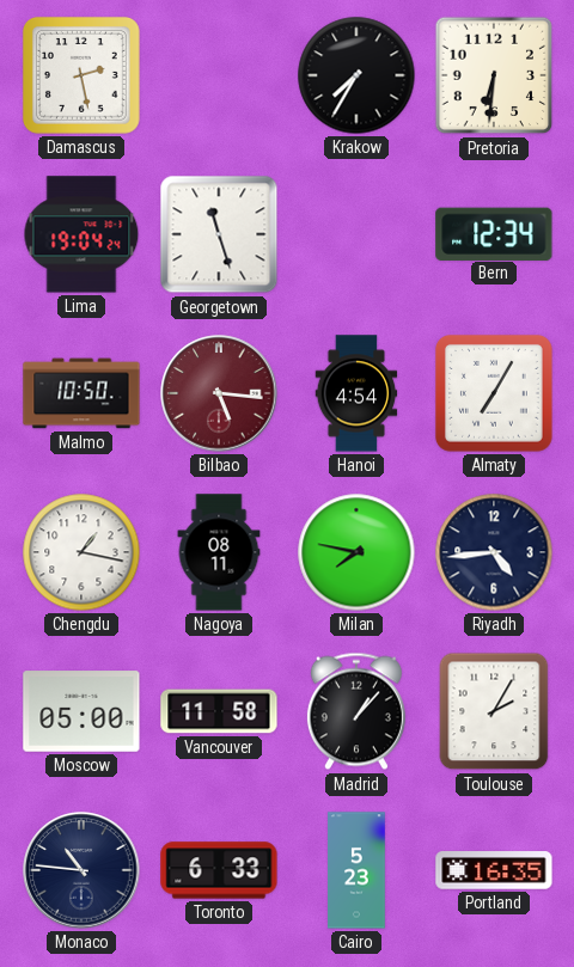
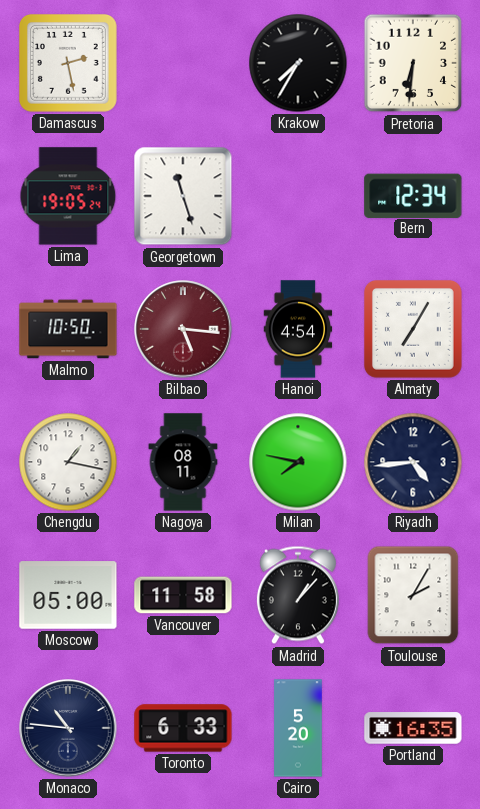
Lima: 19:04 -> 19:05
Cairo: 5:23 -> 5:20
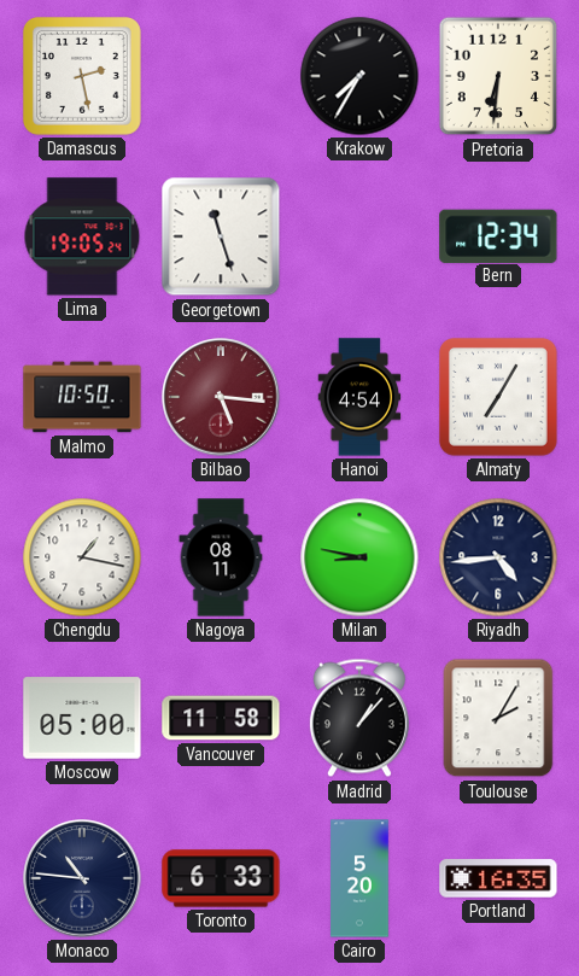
Milan: 7:47 -> 8:47
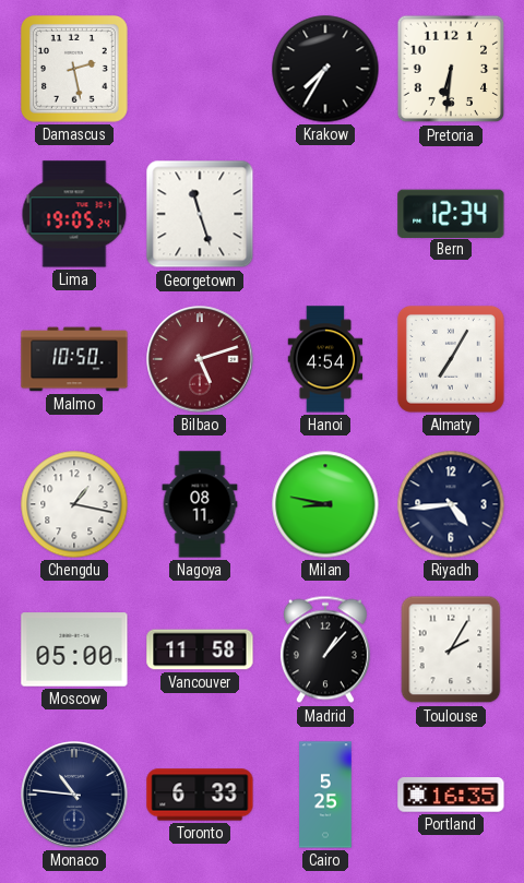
Bilbao: 5:16 -> 5:12
Cairo: 5:20 -> 5:25
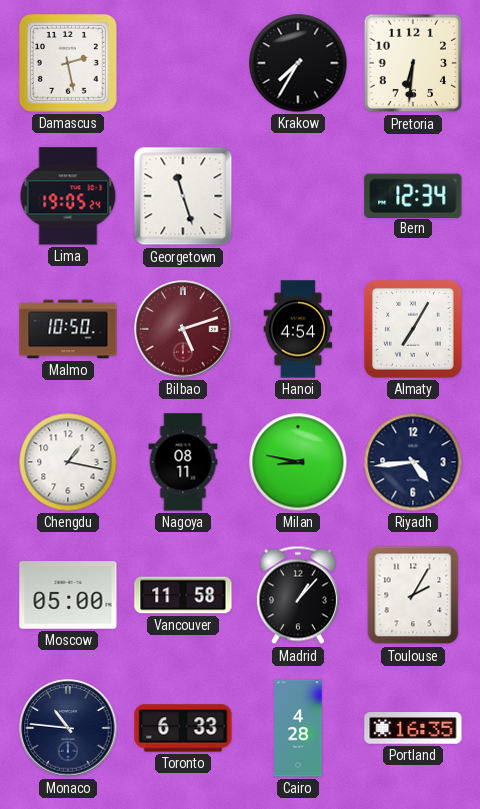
Cairo: 5:25 -> 4:28
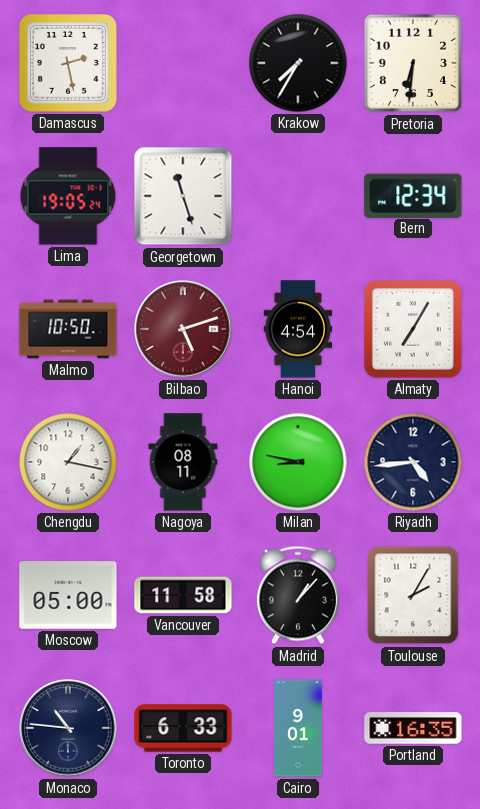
Cairo: 4:28 -> 9:01
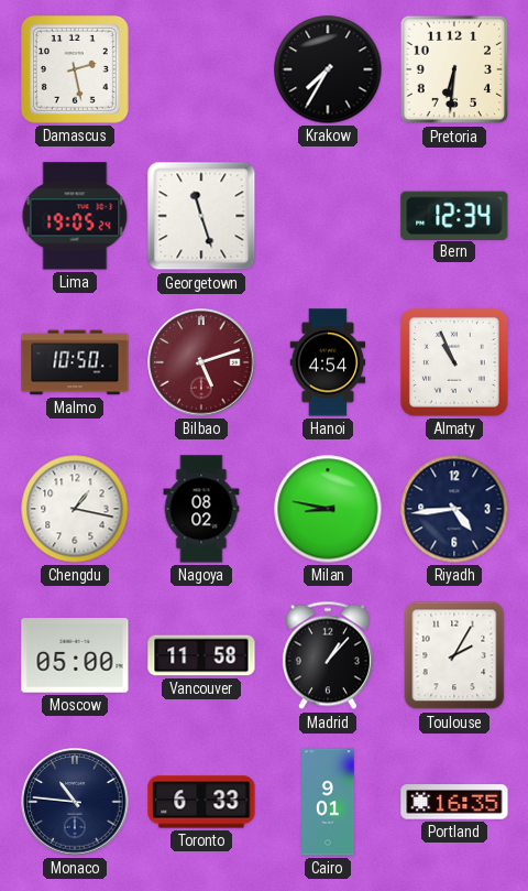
Almaty: 7:05 -> 10:56
Nagoya: 08:11 -> 08:02
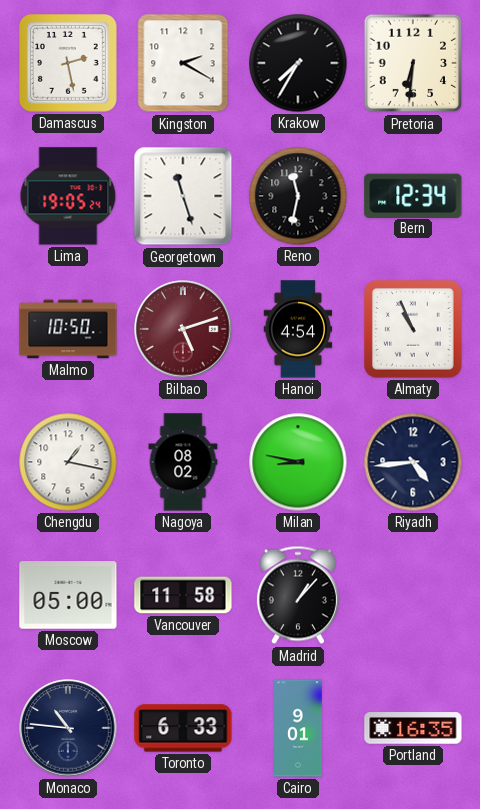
Kingston: none -> 2:20
Reno: none -> 11:32
Toulouse: 2:05 -> none
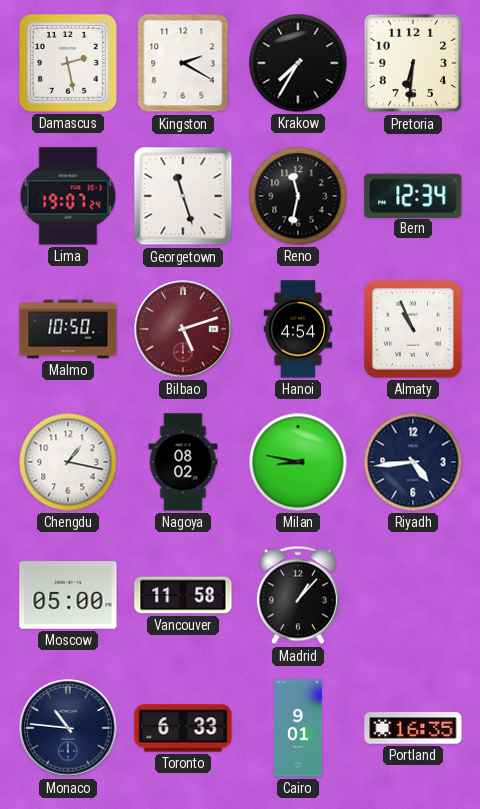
Lima: 19:05 -> 19:07
